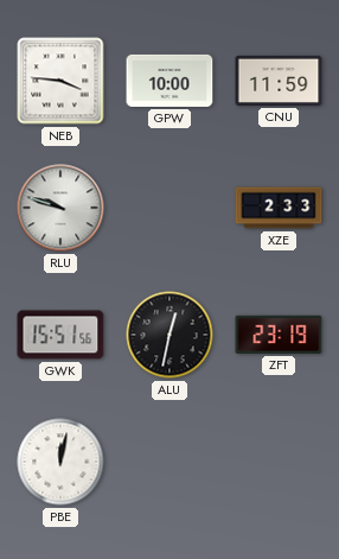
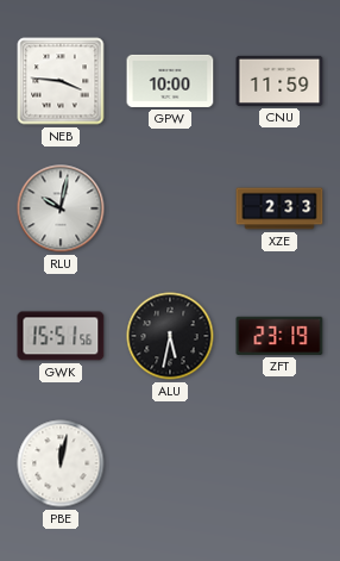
RLU: 9:48 -> 10:02
ALU: 12:32 -> 5:32
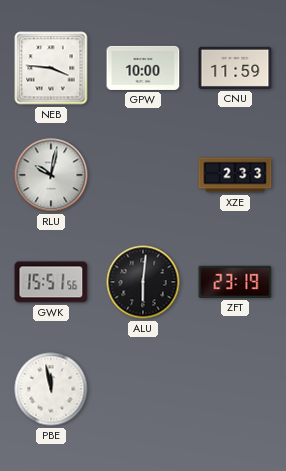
ALU: 5:32 -> 6:01
PBE: 12:02 -> 11:58
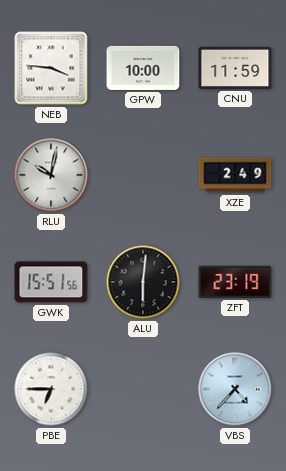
XZE: 2:33 -> 2:49
PBE: 11:58 -> 6:45
VBS: none -> 4:37
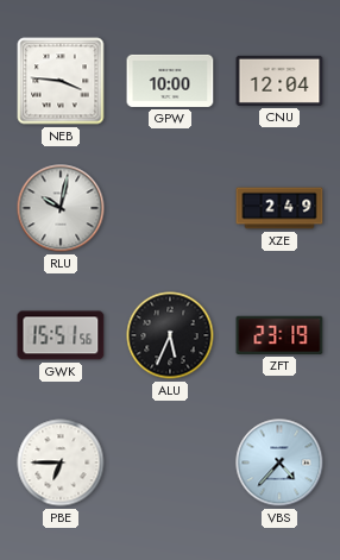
CNU: 11:59 -> 12:04
ALU: 6:01 -> 5:34
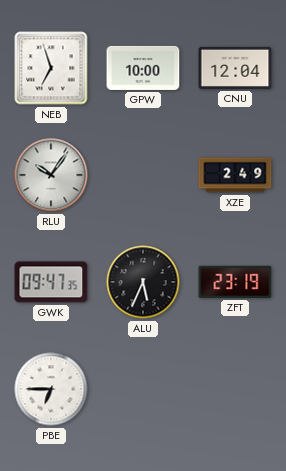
NEB: 3:46 -> 6:57
RLU: 10:02 -> 10:06
GWK: 15:51 -> 09:47
VBS: 4:37 -> none
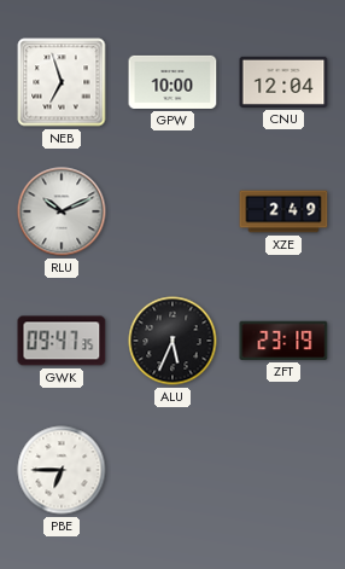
RLU: 10:06 -> 10:11
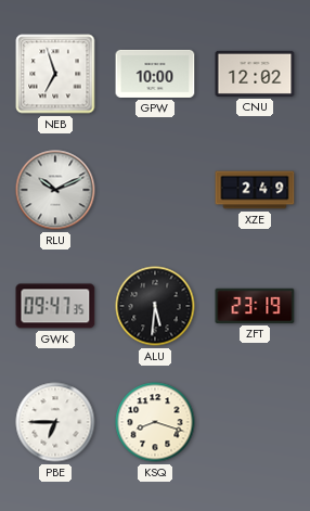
CNU: 12:04 -> 12:02
ALU: 5:34 -> 5:31
KSQ: none -> 8:18
